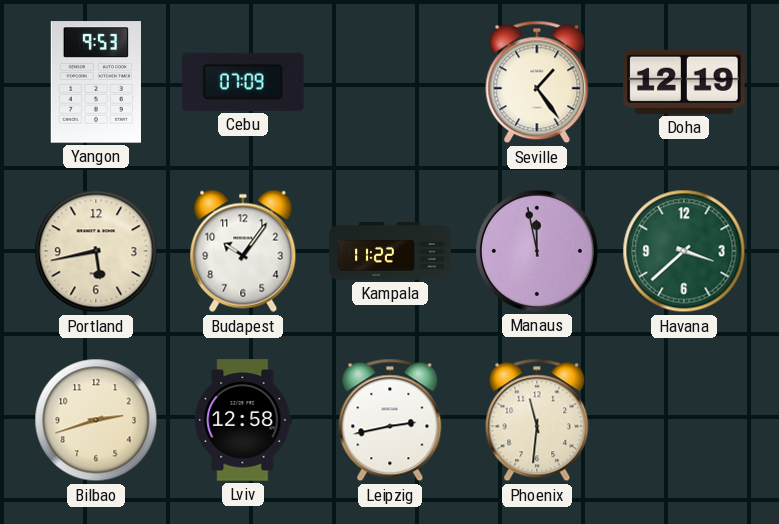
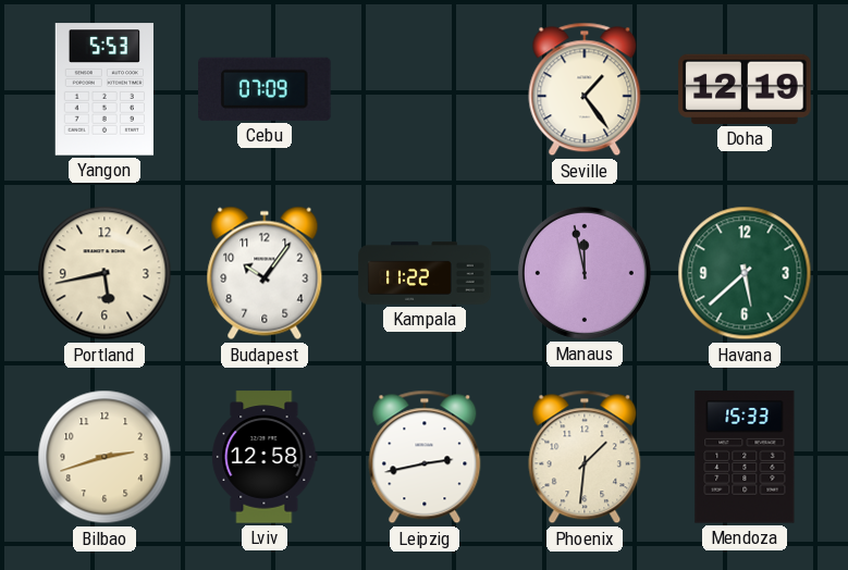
Yangon: 9:53 -> 5:53
Havana: 3:38 -> 5:38
Phoenix: 11:31 -> 1:31
Mendoza: none -> 15:33
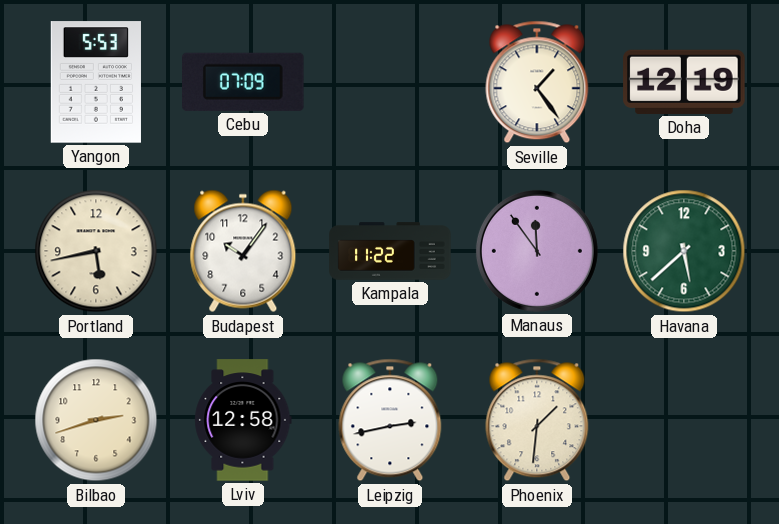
Manaus: 11:58 -> 11:54
Mendoza: 15:33 -> none
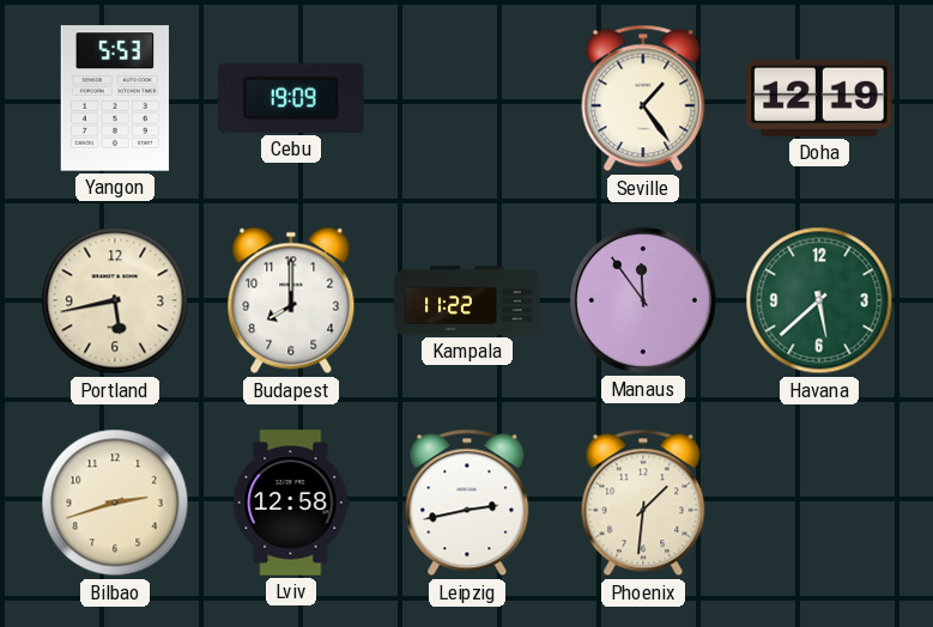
Cebu: 07:09 -> 19:09
Budapest: 10:06 -> 8:00
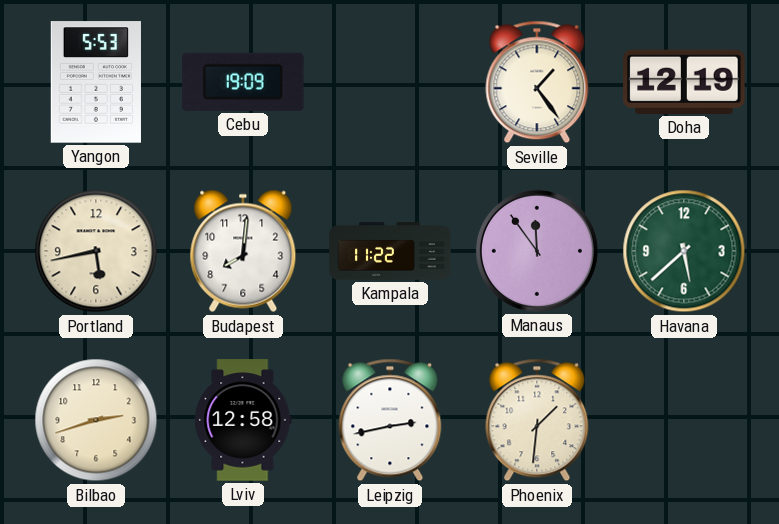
Budapest: 8:00 -> 8:01
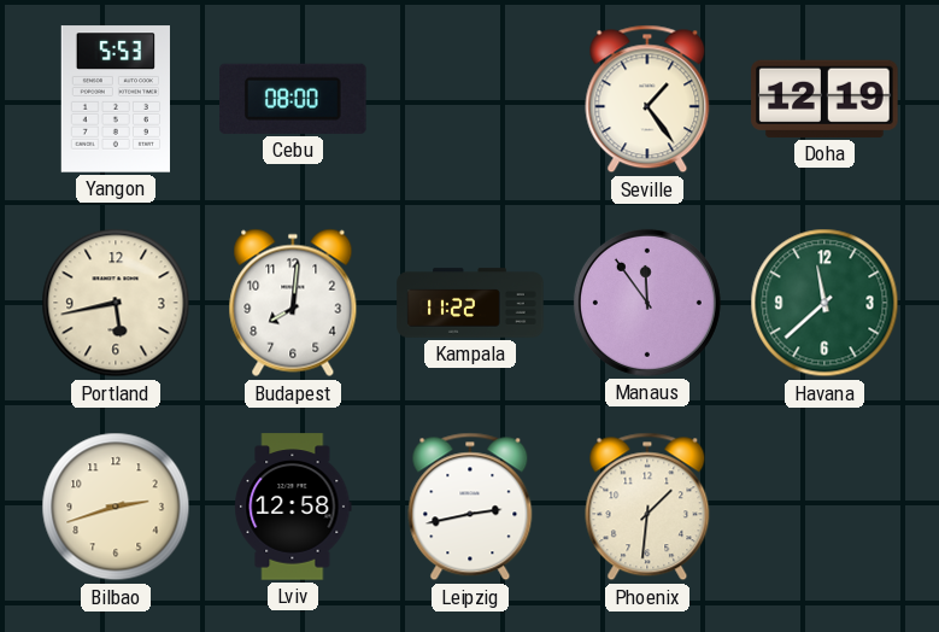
Cebu: 19:09 -> 08:00
Havana: 5:38 -> 11:38
